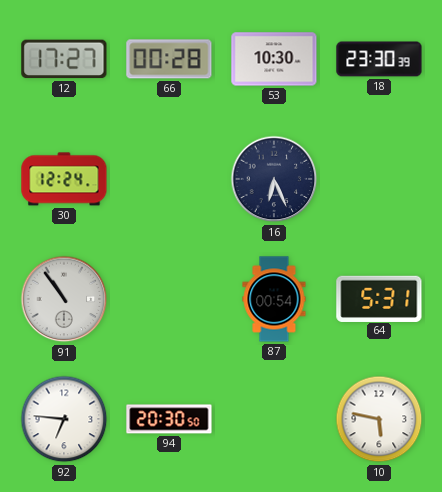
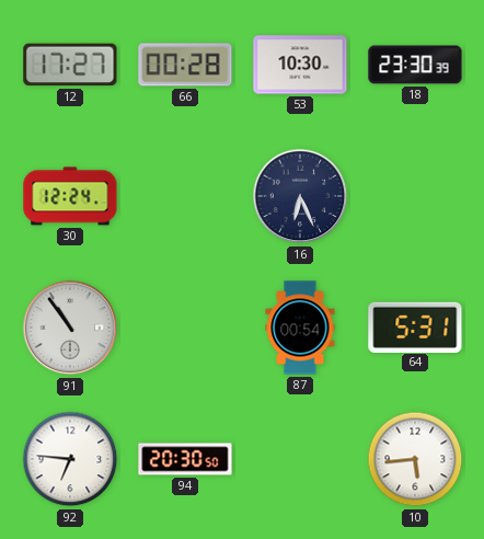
10: 5:47 -> 5:44
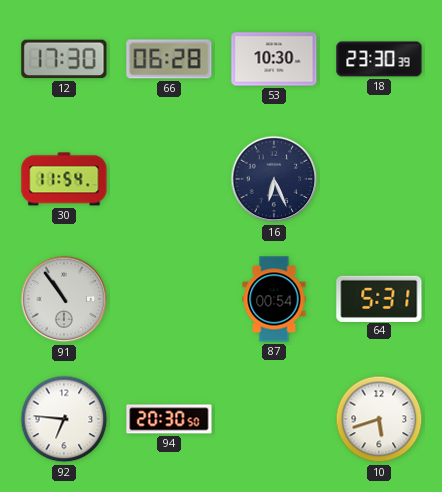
12: 17:27 -> 17:30
66: 00:28 -> 06:28
30: 12:24 -> 11:54
10: 5:44 -> 5:42
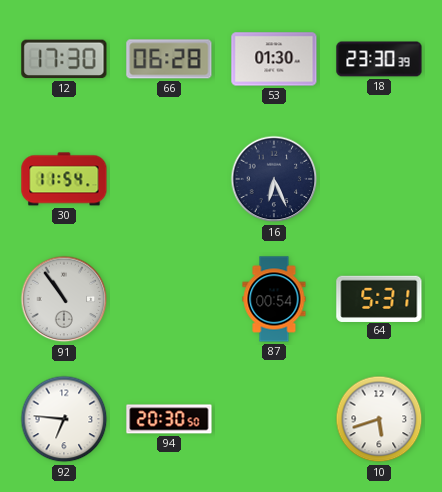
53: 10:30 -> 01:30
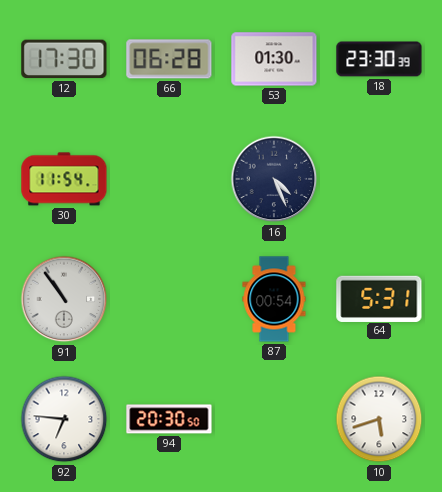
16: 6:26 -> 4:26
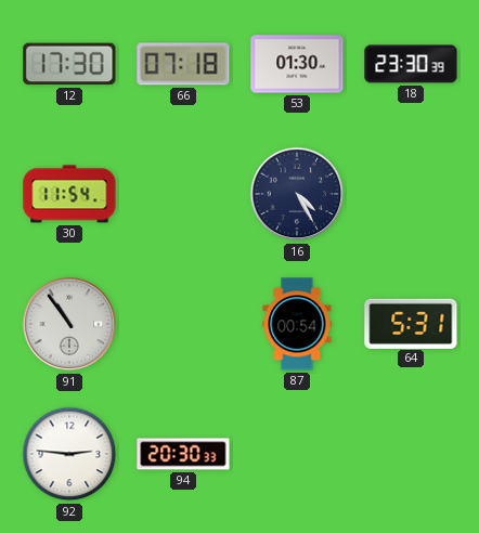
66: 06:28 -> 07:18
16: 4:26 -> 4:25
92: 6:46 -> 2:46
94: 20:30:50 -> 20:30:33
10: 5:42 -> none
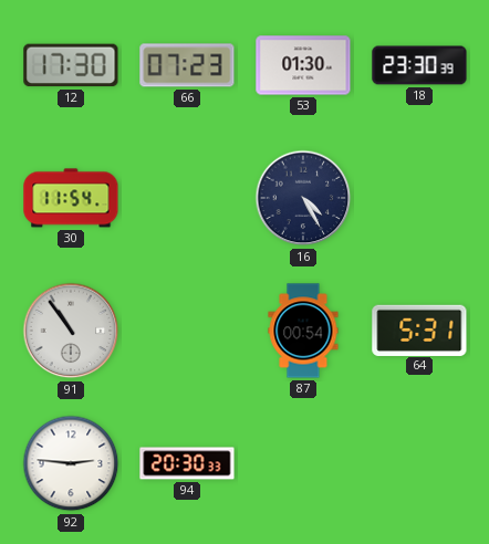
66: 07:18 -> 07:23
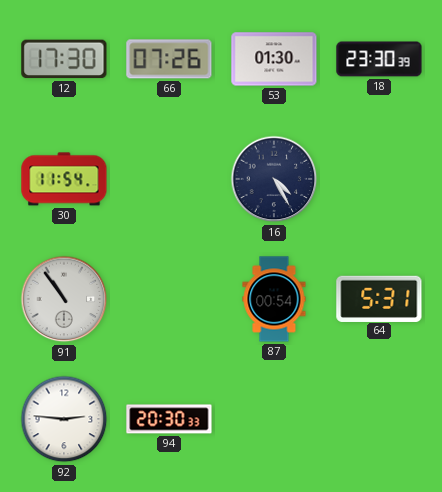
66: 07:23 -> 07:26
